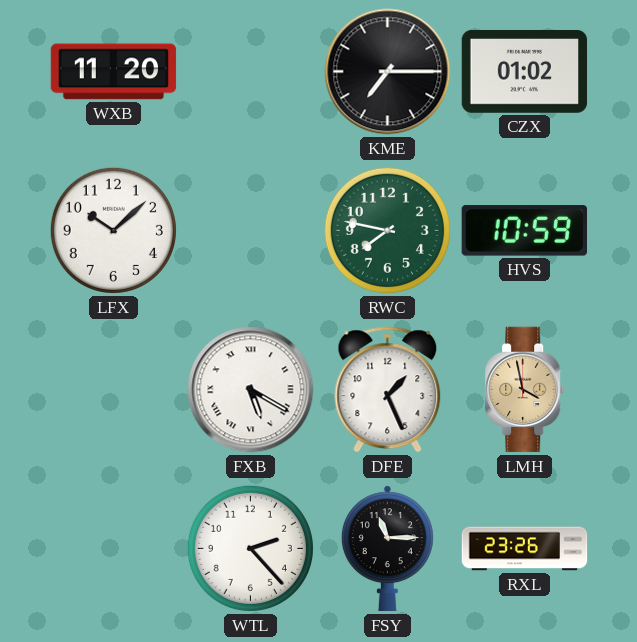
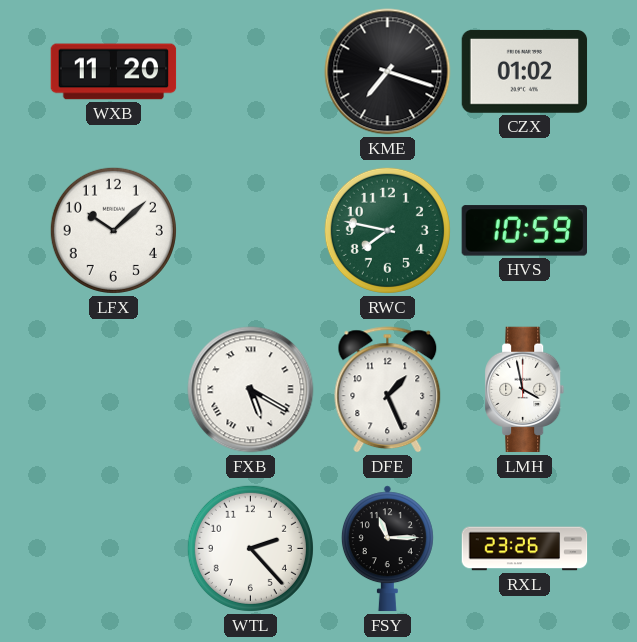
KME: 7:15 -> 7:18
LMH dial: champagne -> white
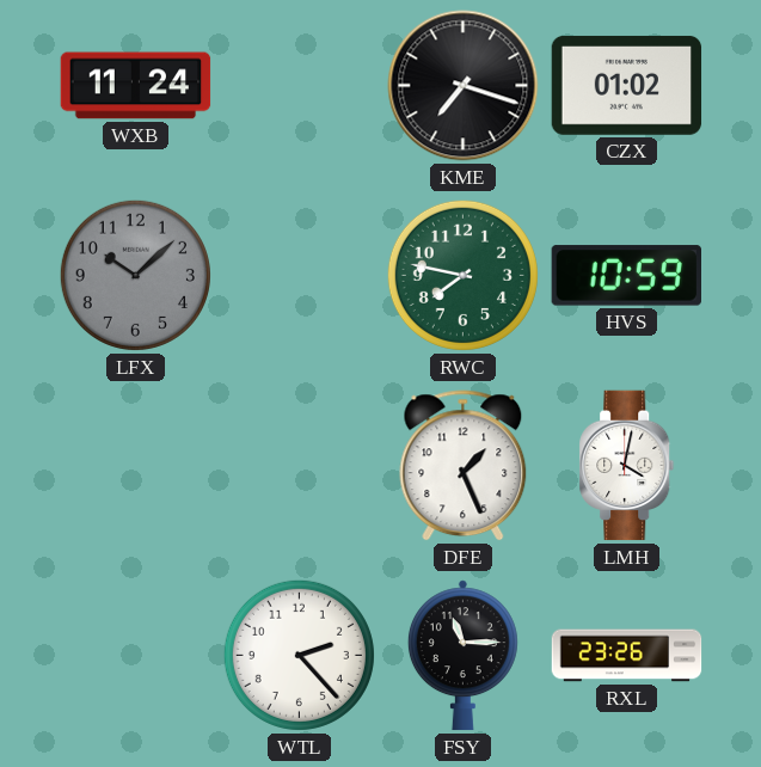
WXB: 11:20 -> 11:24
LFX dial: white -> grey
FXB: 5:20 -> none
LMH: 3:58 -> 4:02
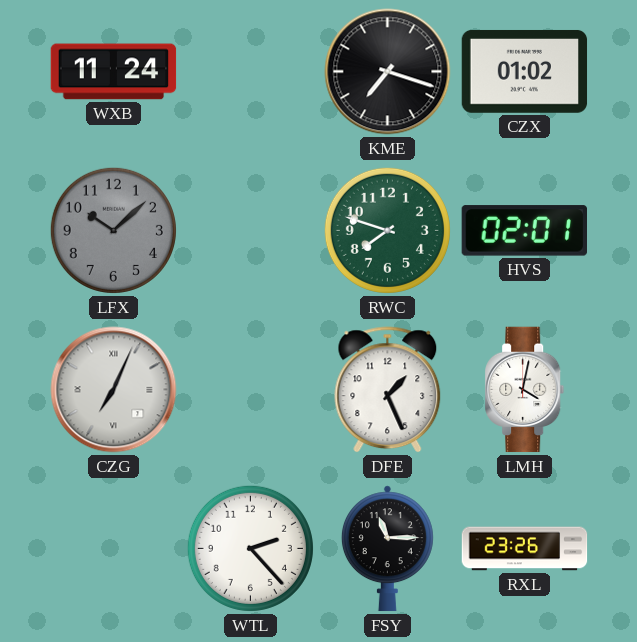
RWC: 7:47 -> 7:48
HVS: 10:59 -> 02:01
CZG: none -> 7:04
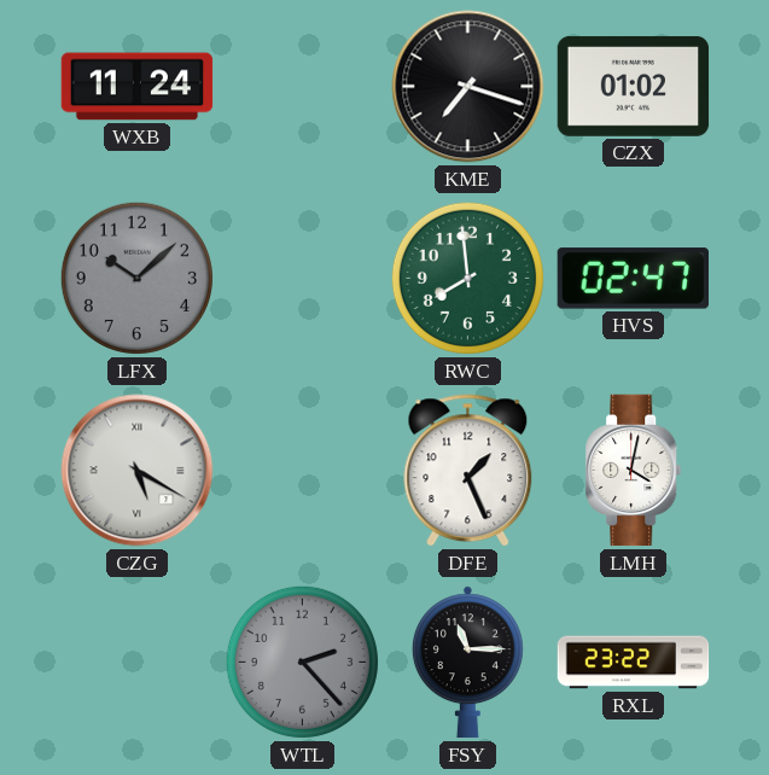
RWC: 7:48 -> 7:59
HVS: 02:01 -> 02:47
CZG: 7:04 -> 5:20
WTL dial: white -> grey
RXL: 23:26 -> 23:22
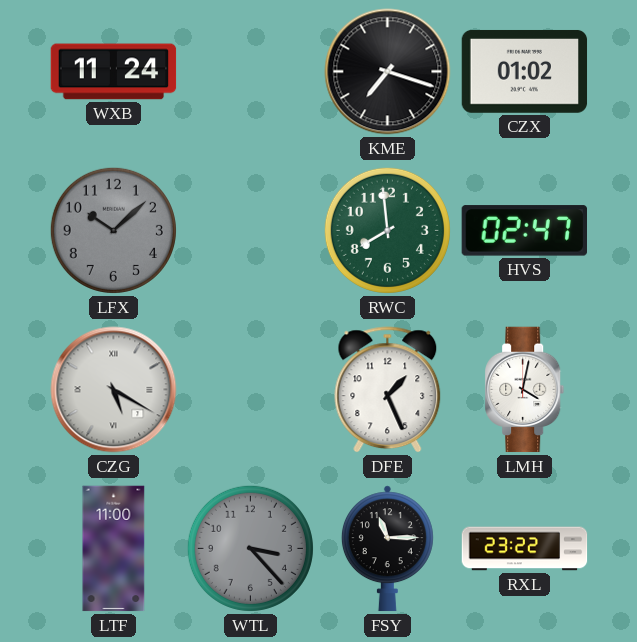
LTF: none -> 11:00
WTL: 2:23 -> 3:23
